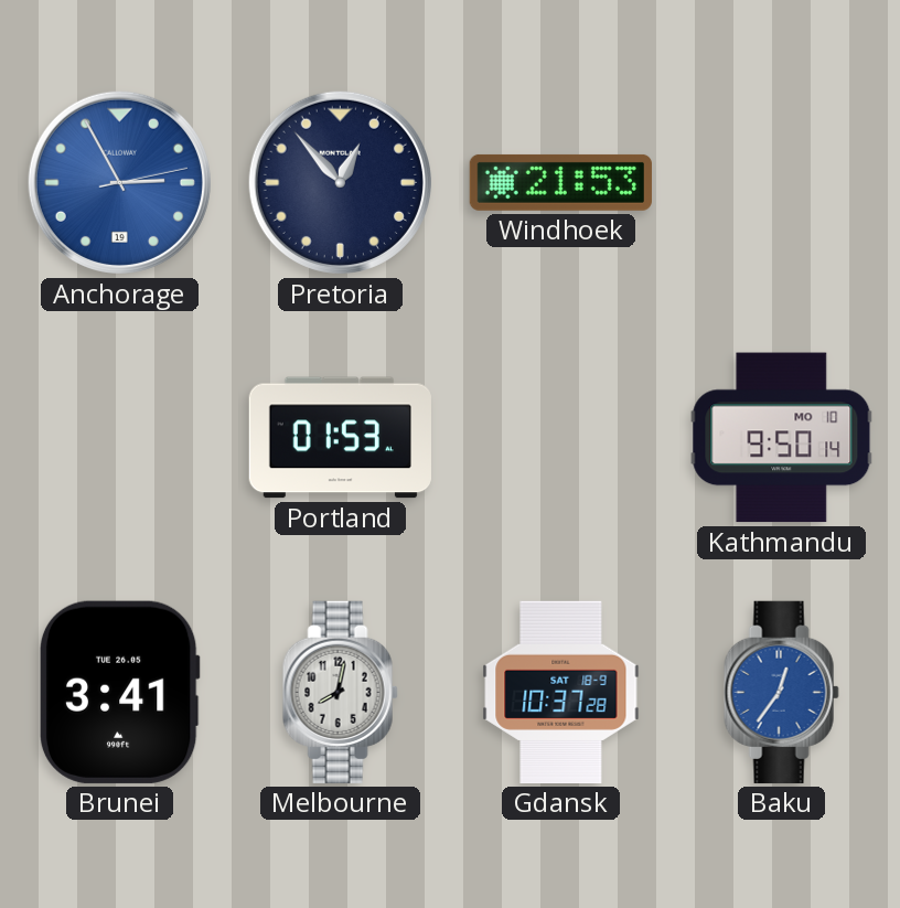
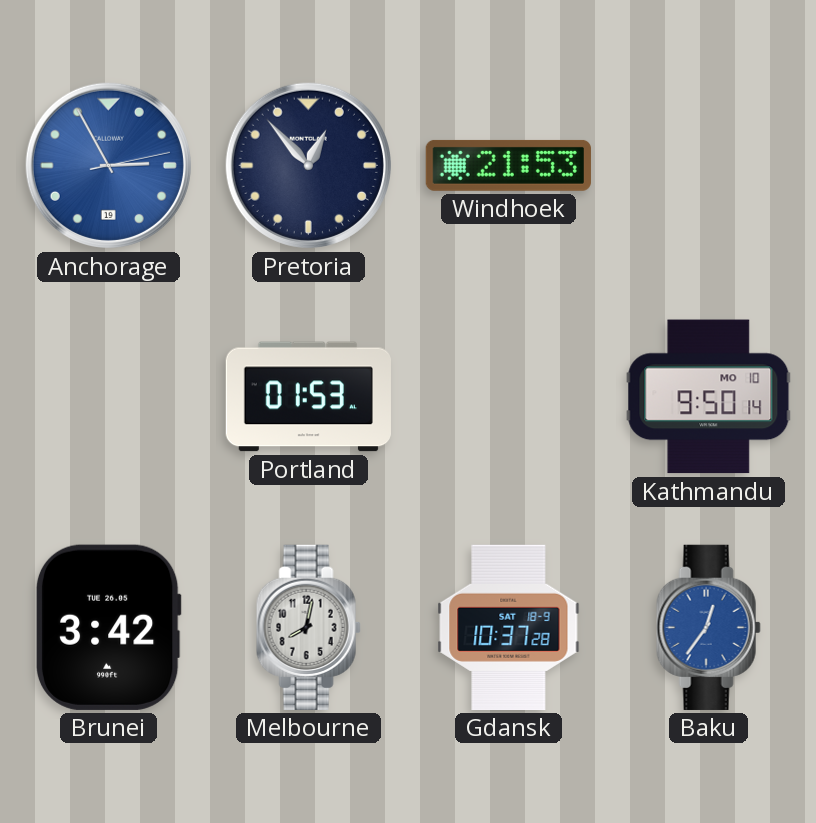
Brunei: 3:41 -> 3:42
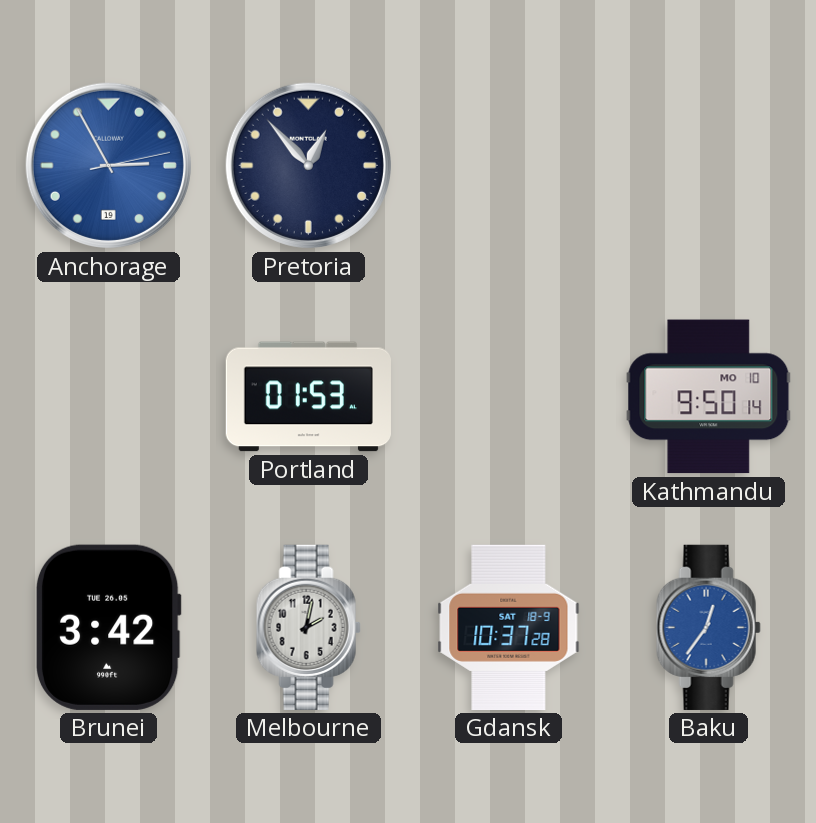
Windhoek: 21:53 -> none
Melbourne: 8:02 -> 2:02
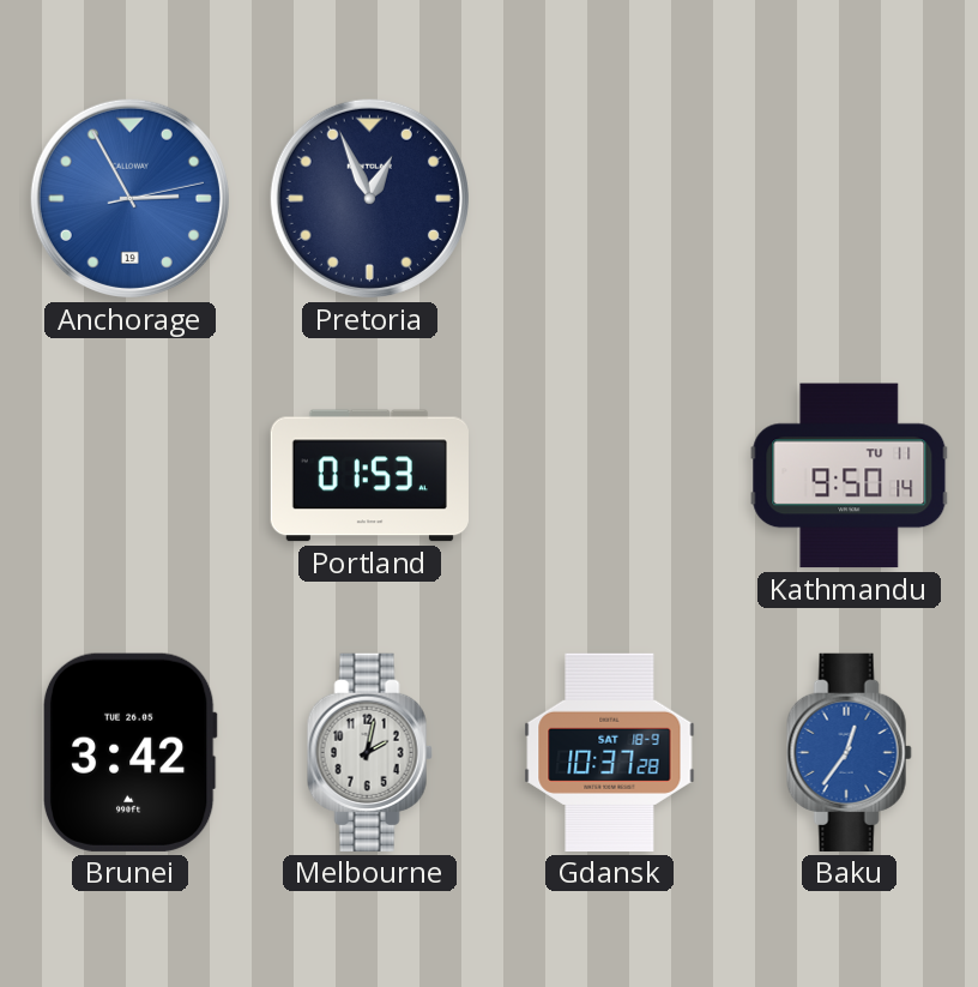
Pretoria: 12:53 -> 12:56
Kathmandu date: MO 10 -> TU 11
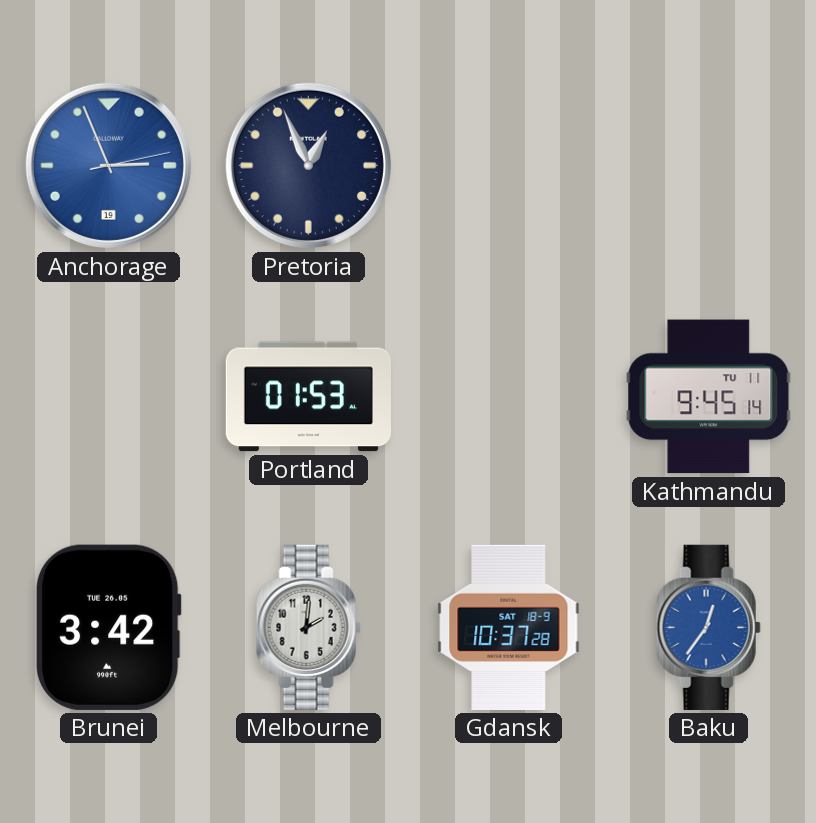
Anchorage: 2:55 -> 2:56
Kathmandu: 9:50 -> 9:45
Melbourne: 2:02 -> 2:01
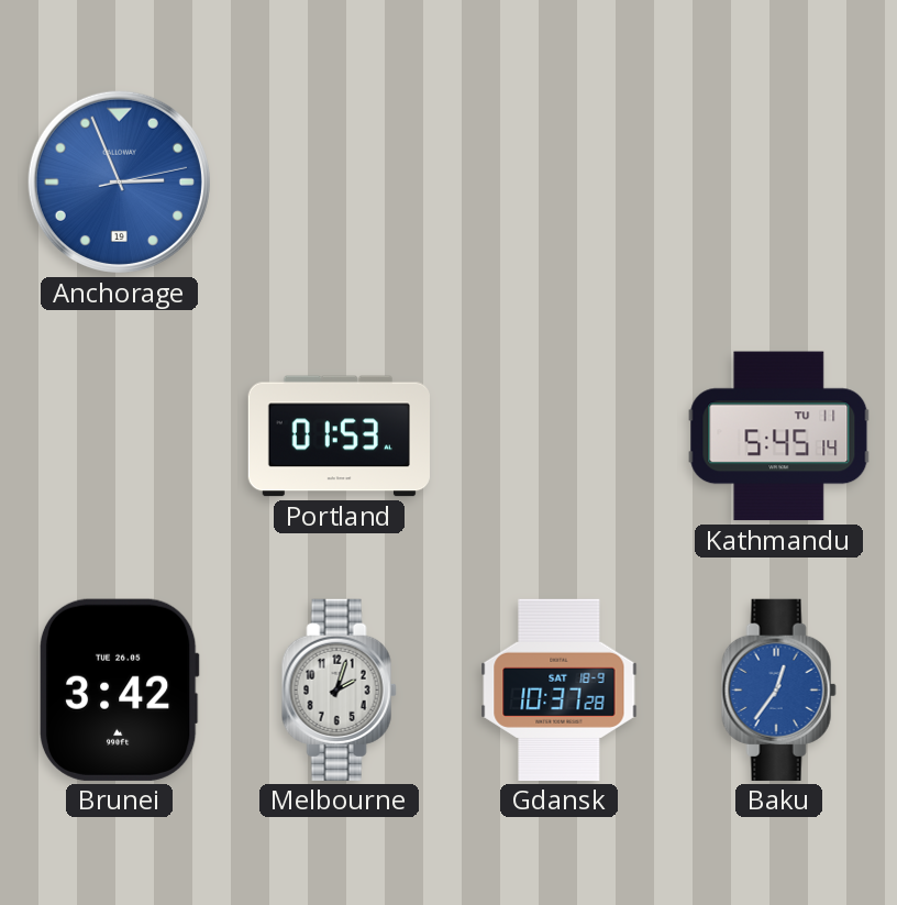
Pretoria: 12:56 -> none
Kathmandu: 9:45 -> 5:45
Melbourne: 2:01 -> 2:03
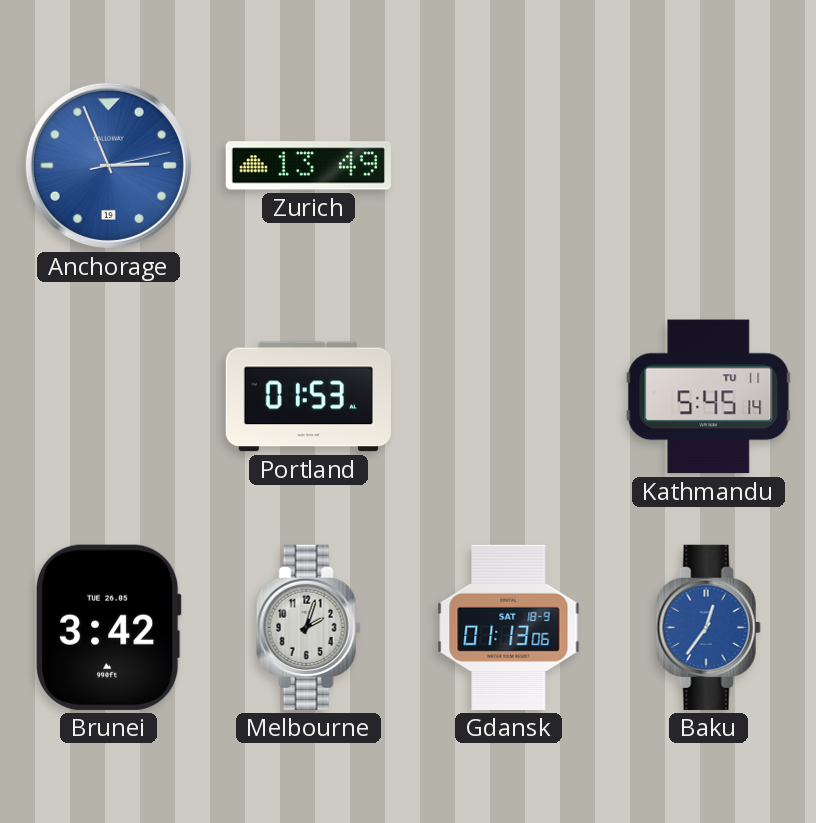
Zurich: none -> 13:49
Gdansk: 10:37 -> 01:13
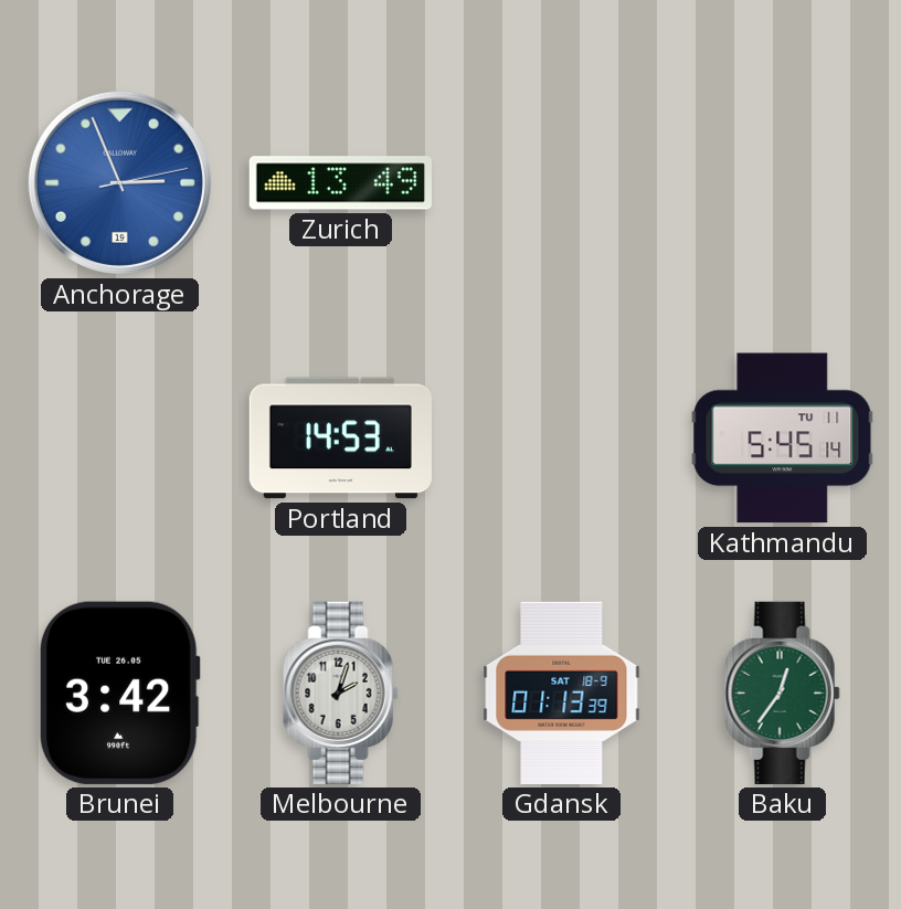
Portland: 01:53 -> 14:53
Gdansk: 01:13:06 -> 01:13:39
Baku dial: blue -> green
